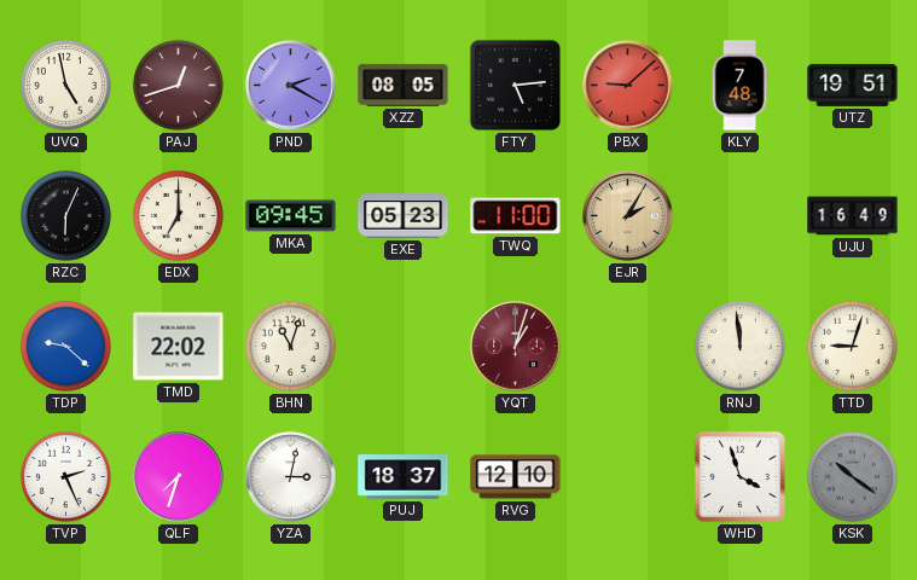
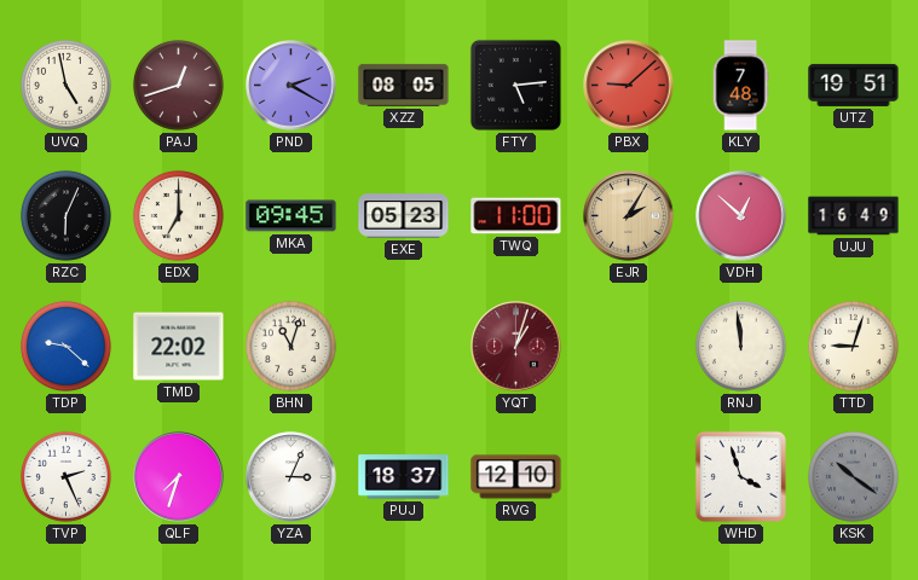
VDH: none -> 12:52
YZA: 3:02 -> 3:04
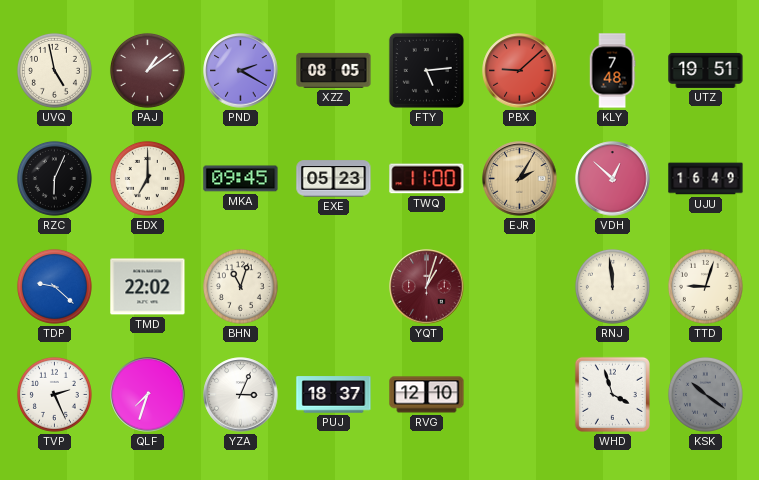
PAJ: 12:42 -> 1:09
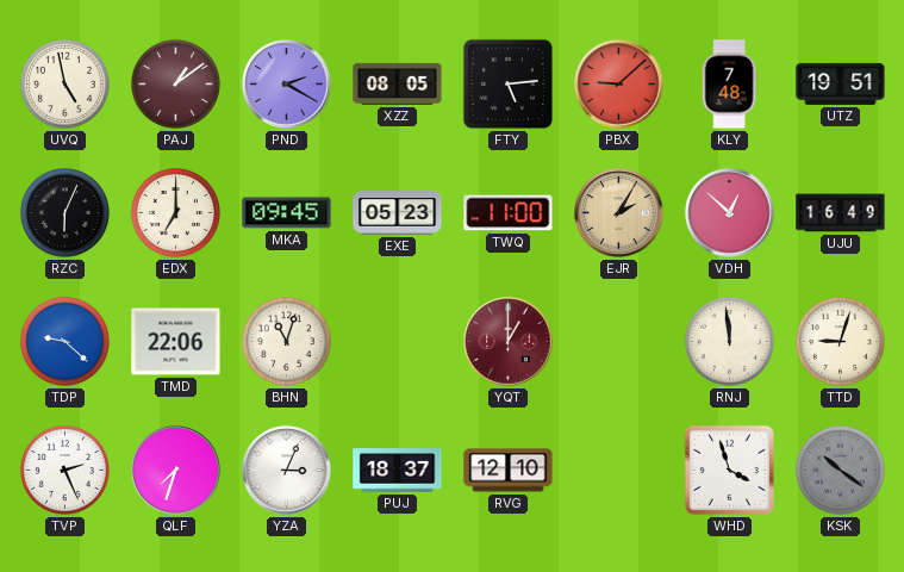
TMD: 22:02 -> 22:06
YQT: 1:03 -> 1:00
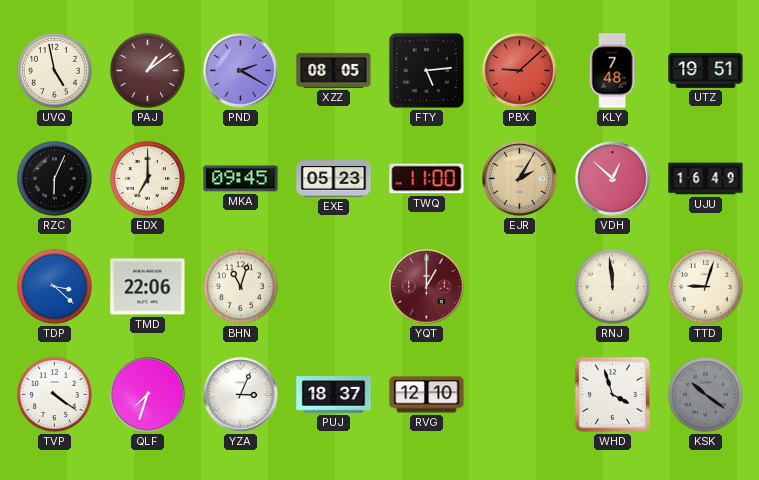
TDP: 9:22 -> 3:22
TVP: 2:26 -> 4:21
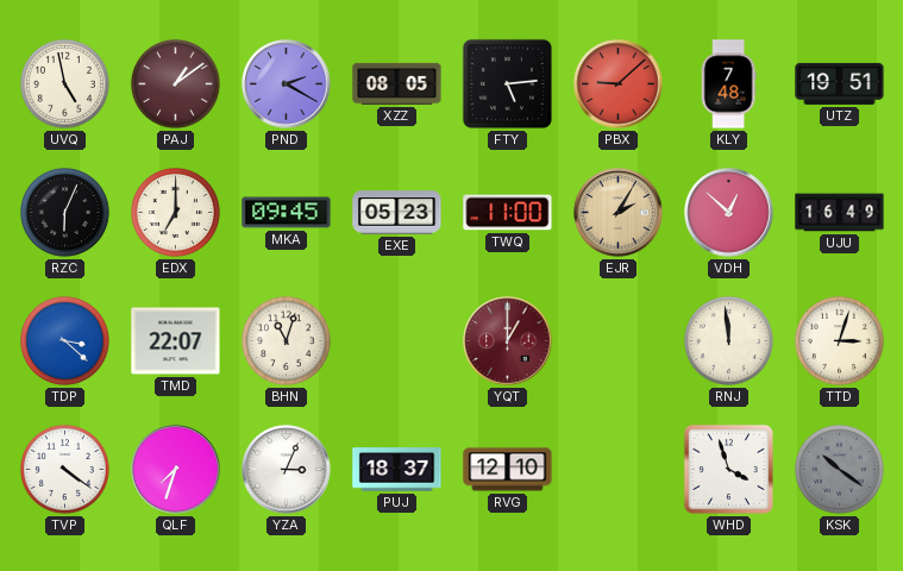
TMD: 22:06 -> 22:07
TTD: 9:03 -> 3:03
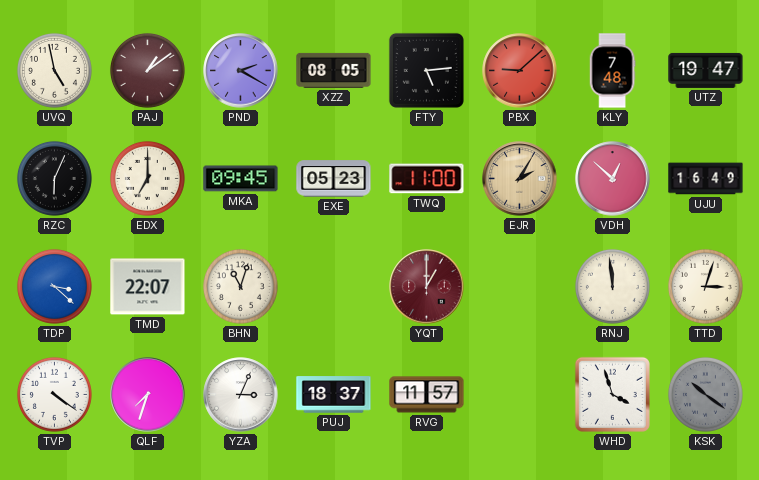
UTZ: 19:51 -> 19:47
RVG: 12:10 -> 11:57
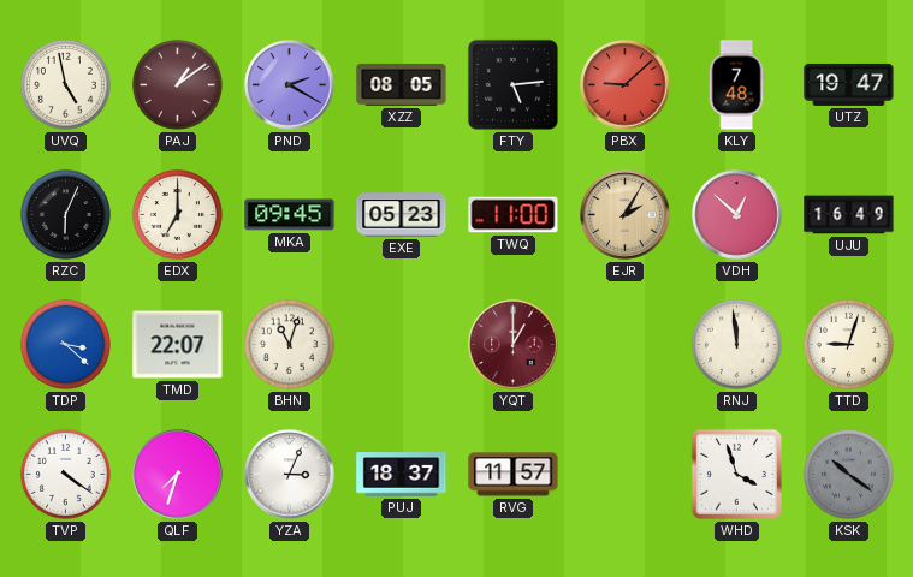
TTD: 3:03 -> 9:03
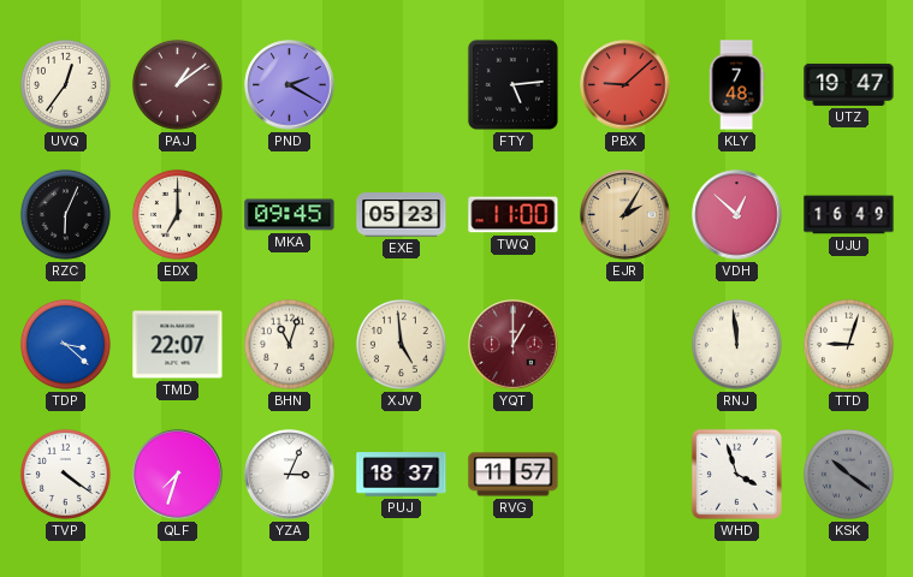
UVQ: 4:58 -> 12:36
XZZ: 08:05 -> none
XJV: none -> 4:59
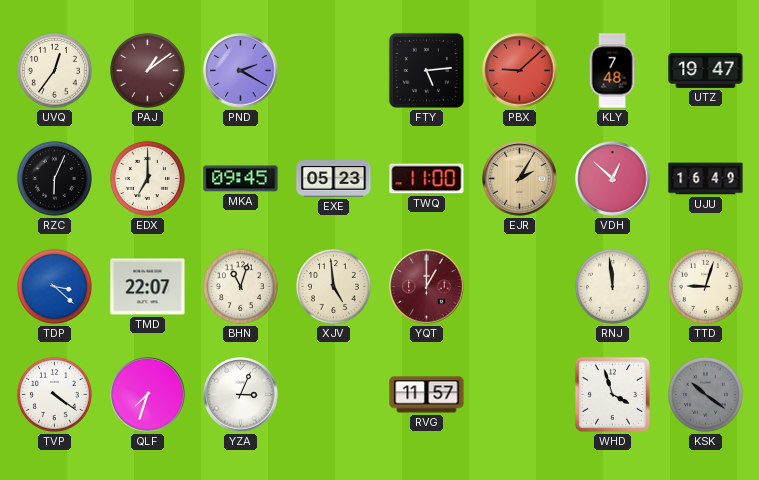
PUJ: 18:37 -> none
